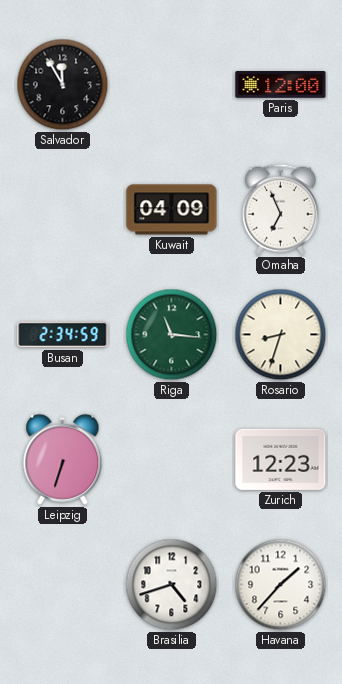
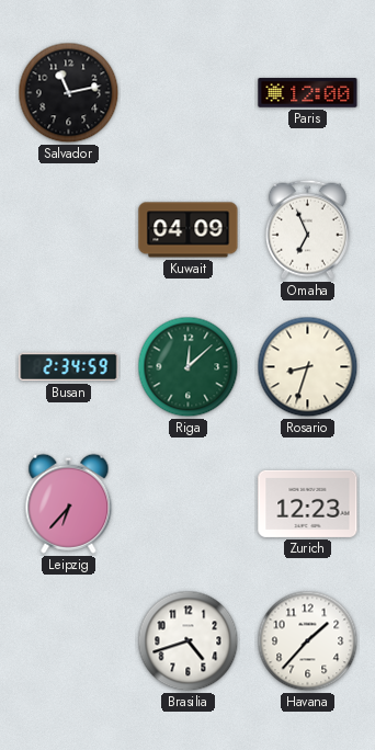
Salvador: 11:55 -> 11:13
Riga: 11:16 -> 12:08
Leipzig: 6:33 -> 6:37
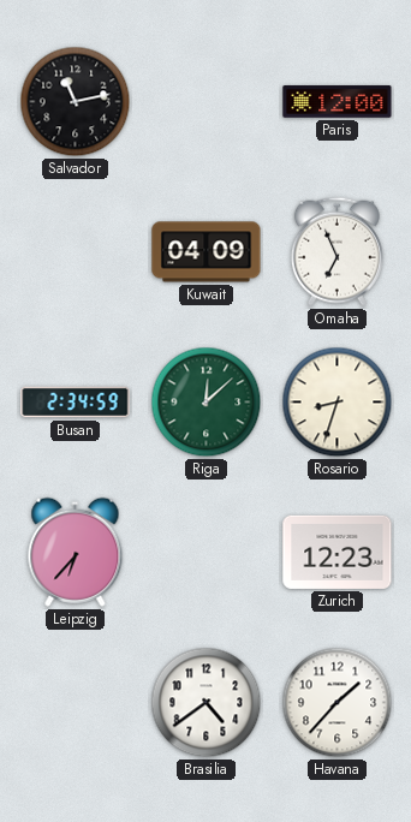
Brasilia: 4:42 -> 4:39
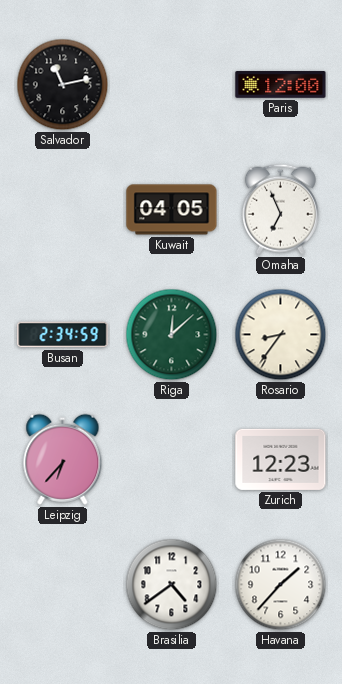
Kuwait: 04:09 -> 04:05
Rosario: 8:33 -> 8:36
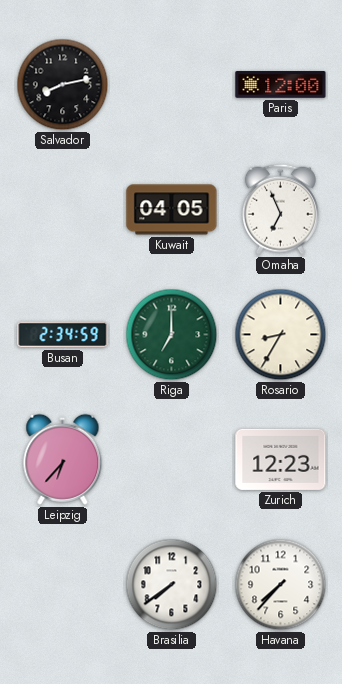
Salvador: 11:13 -> 8:13
Riga: 12:08 -> 7:00
Rosario: 8:36 -> 8:35
Brasilia: 4:39 -> 7:39
Havana: 1:37 -> 7:37
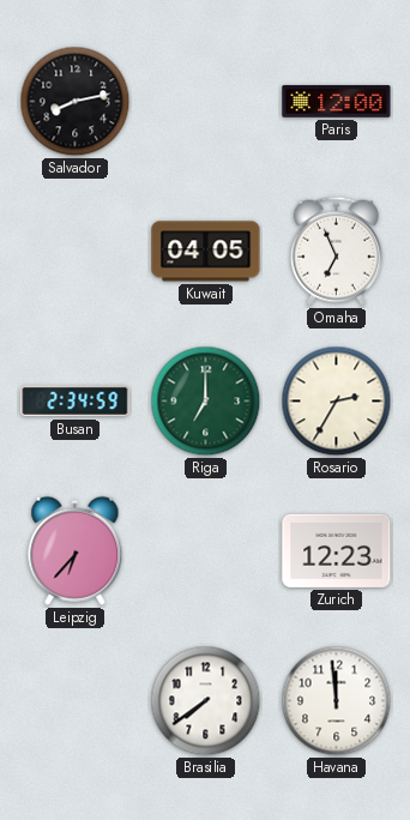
Rosario: 8:35 -> 2:35
Havana: 7:37 -> 11:59
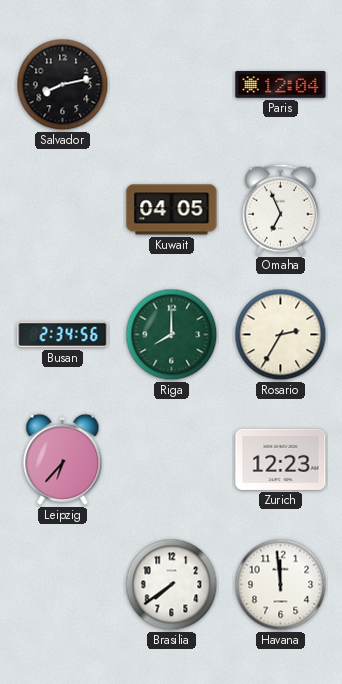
Paris: 12:00 -> 12:04
Busan: 2:34:59 -> 2:34:56
Riga: 7:00 -> 8:00
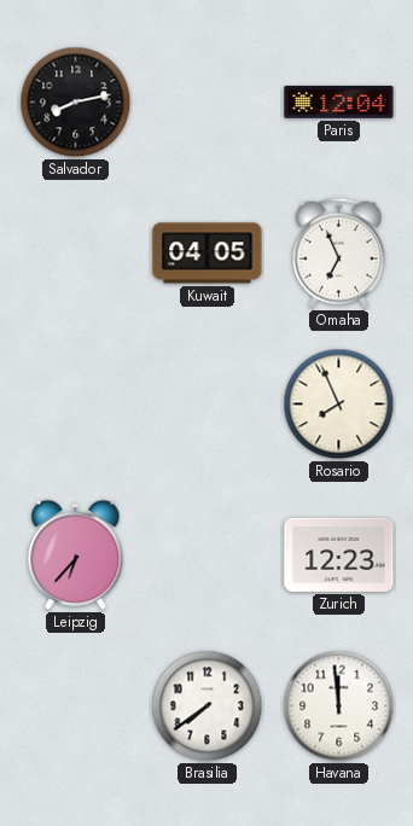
Busan: 2:34 -> none
Riga: 8:00 -> none
Rosario: 2:35 -> 7:56
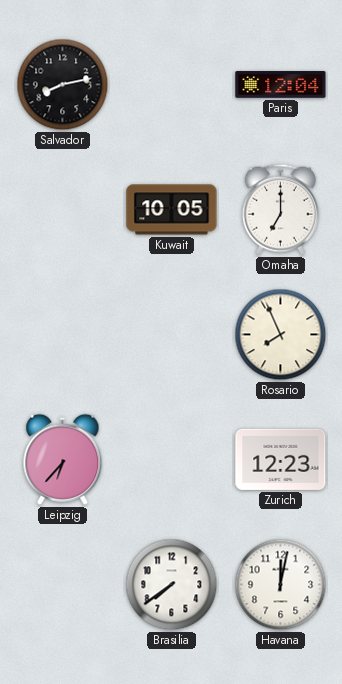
Kuwait: 04:05 -> 10:05
Omaha: 6:56 -> 7:00
Havana: 11:59 -> 12:02
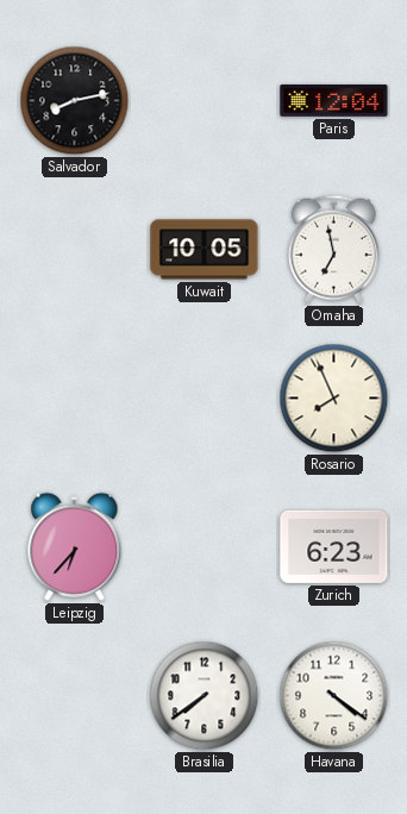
Omaha: 7:00 -> 6:58
Zurich: 12:23 -> 6:23
Havana: 12:02 -> 4:21
